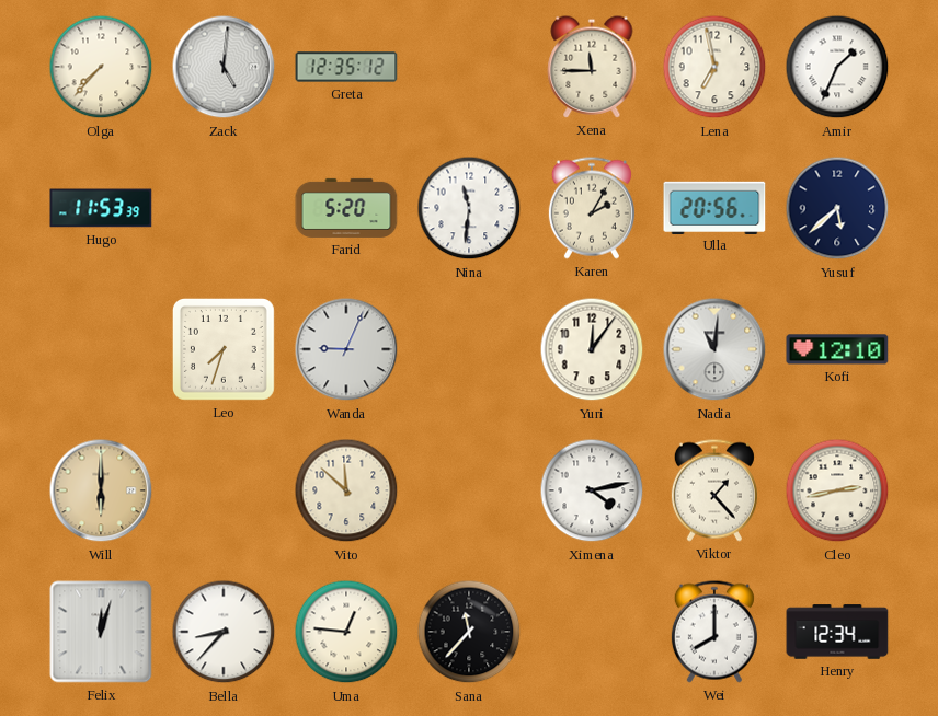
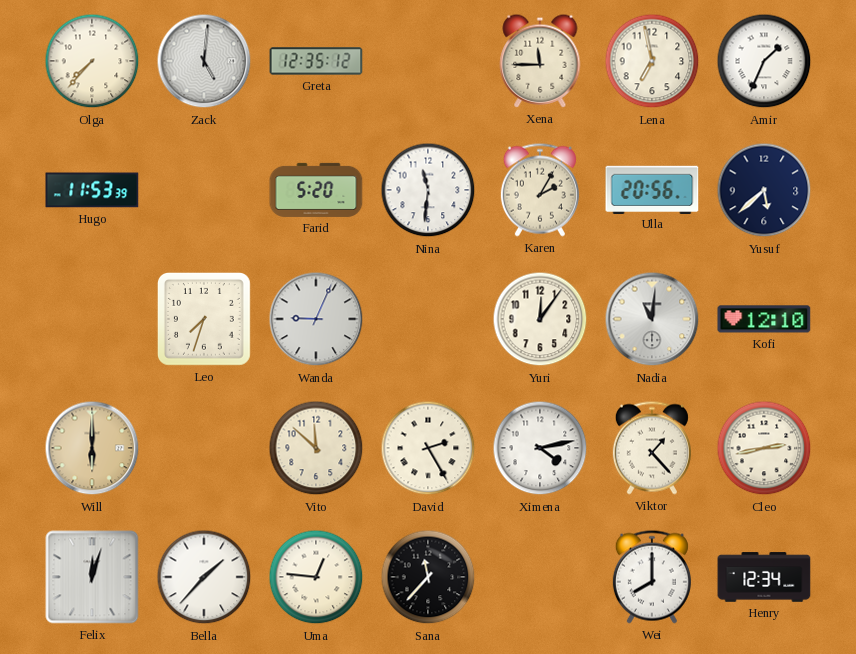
David: none -> 2:25
Bella: 8:37 -> 1:37
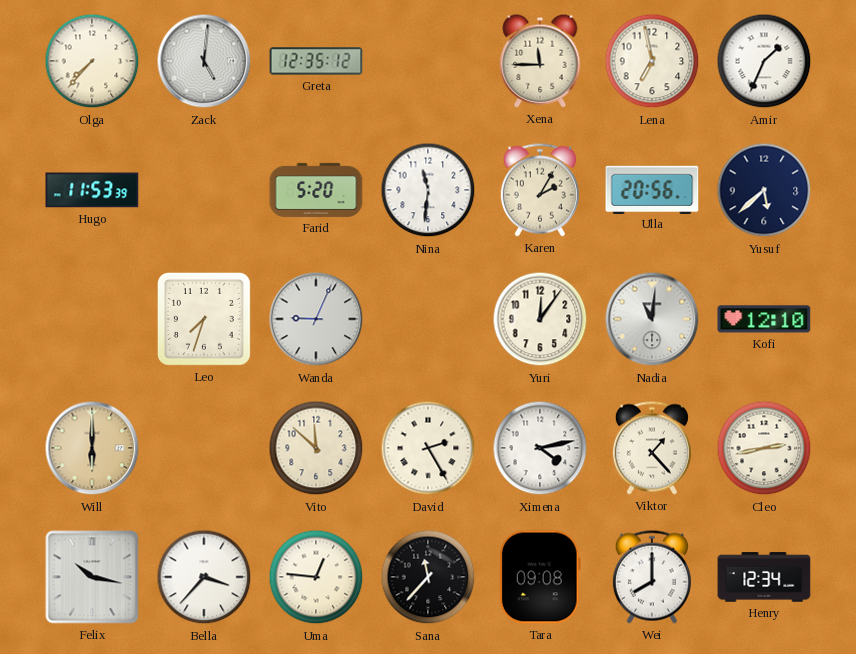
Felix: 12:03 -> 10:17
Bella: 1:37 -> 3:37
Tara: none -> 09:08
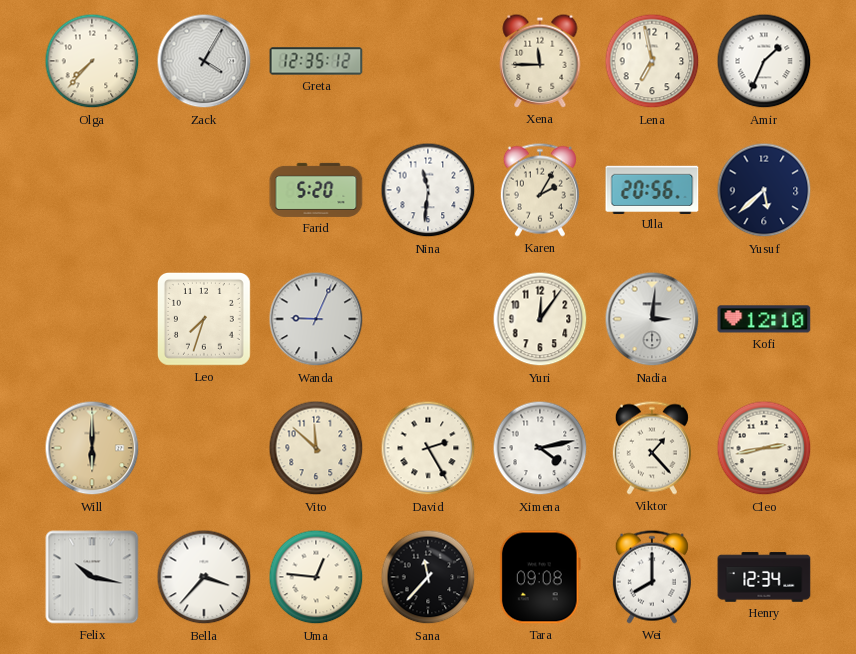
Zack: 5:01 -> 4:05
Hugo: 11:53 -> none
Nadia: 11:01 -> 3:01
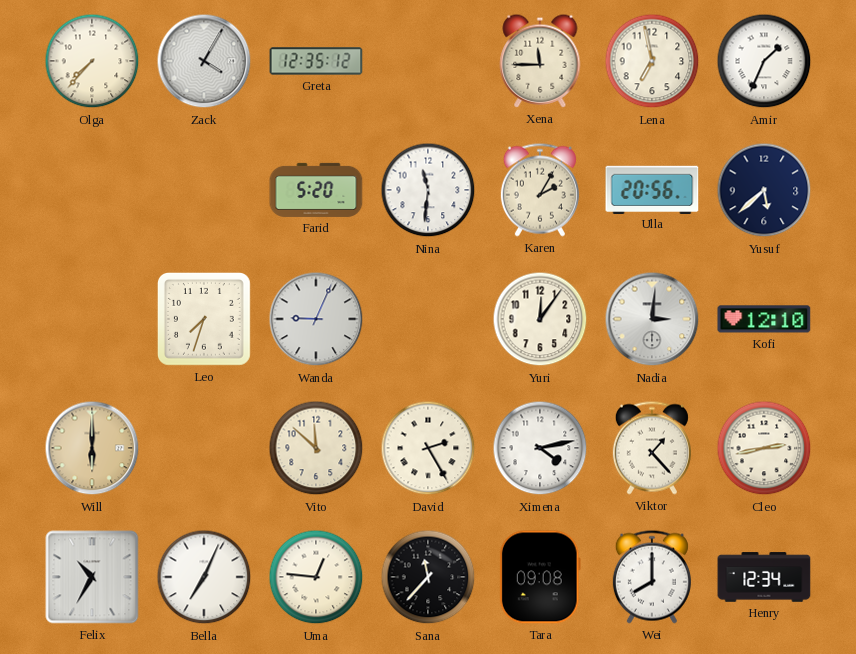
Felix: 10:17 -> 10:35
Bella: 3:37 -> 7:04
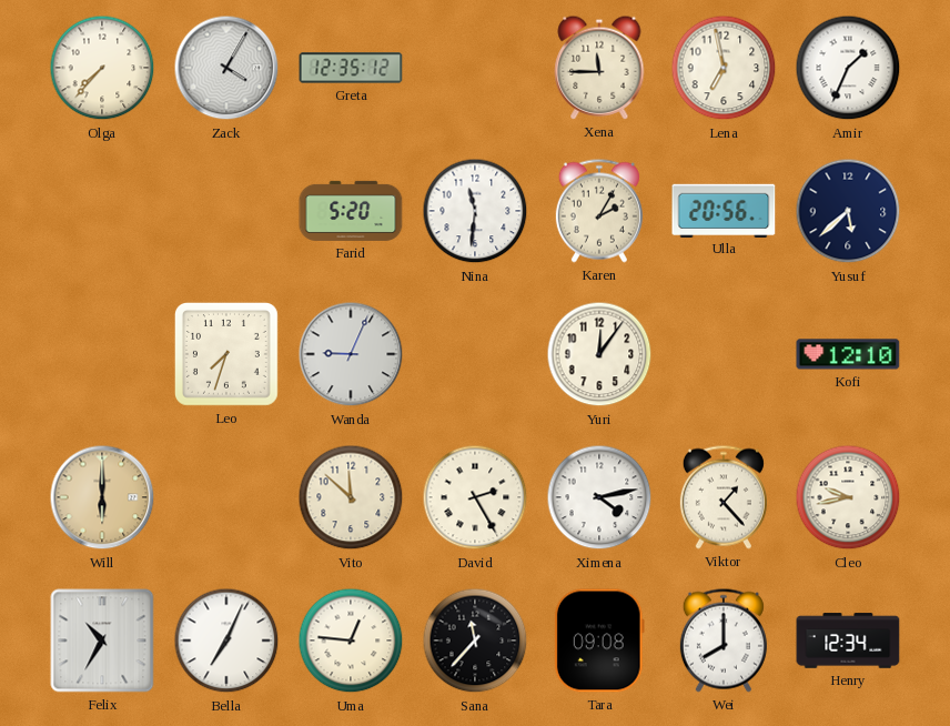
Nadia: 3:01 -> none
Cleo: 2:43 -> 9:43
